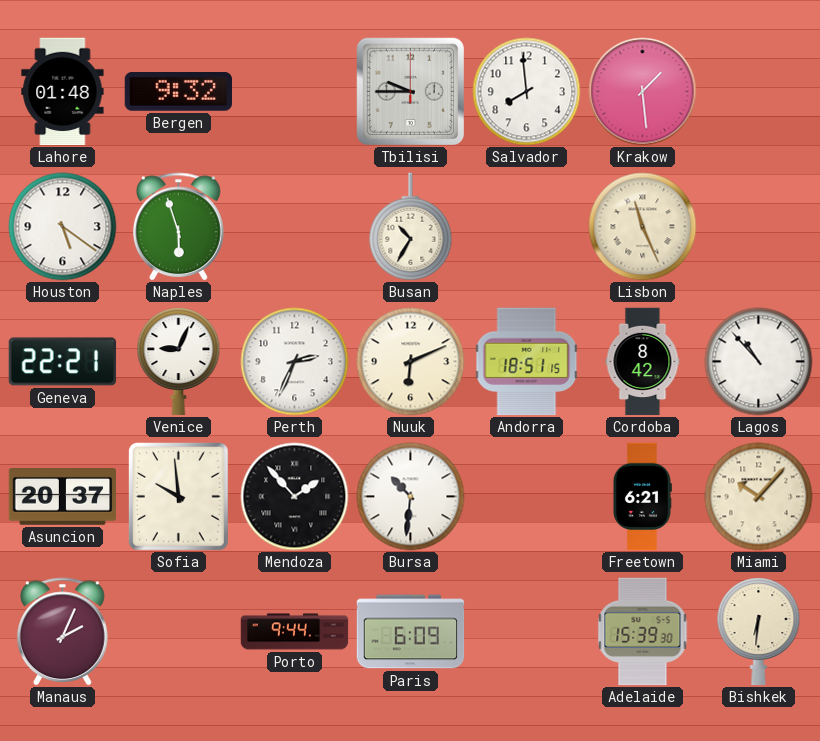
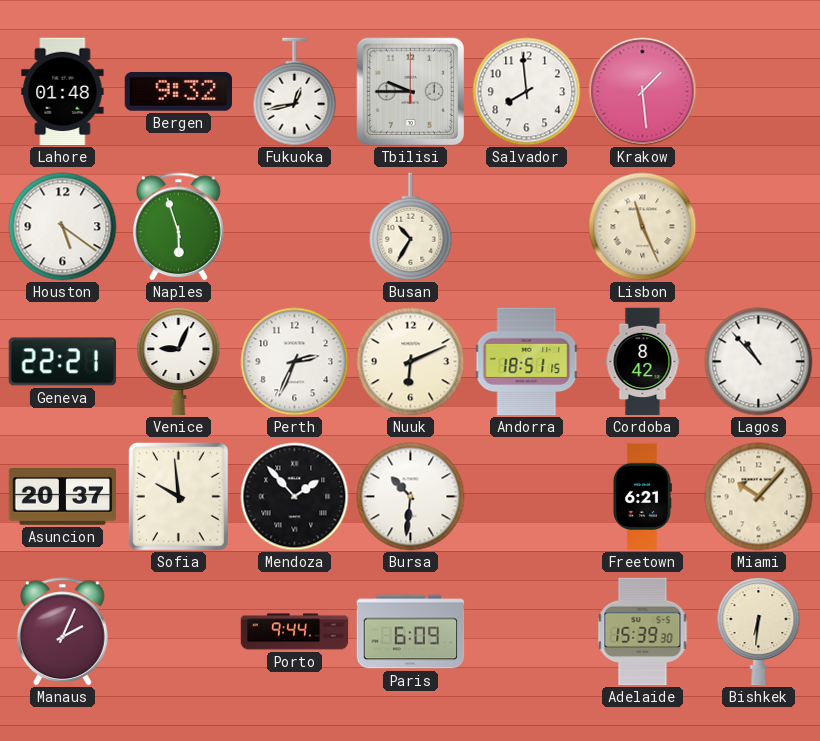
Fukuoka: none -> 12:43
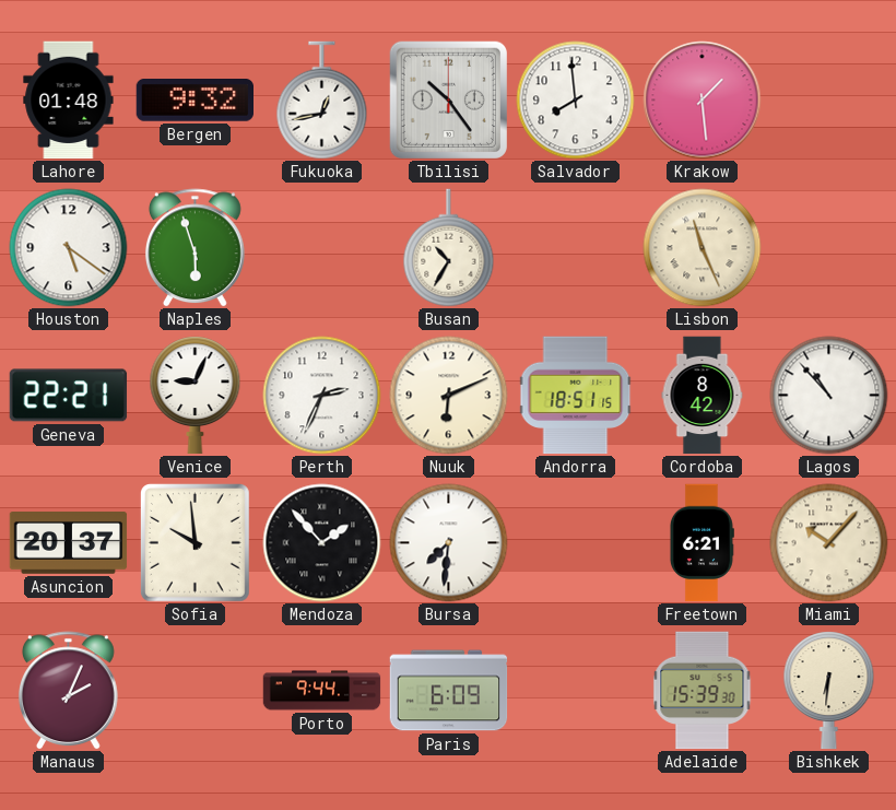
Tbilisi: 9:45 -> 10:24
Bursa: 10:31 -> 7:31
